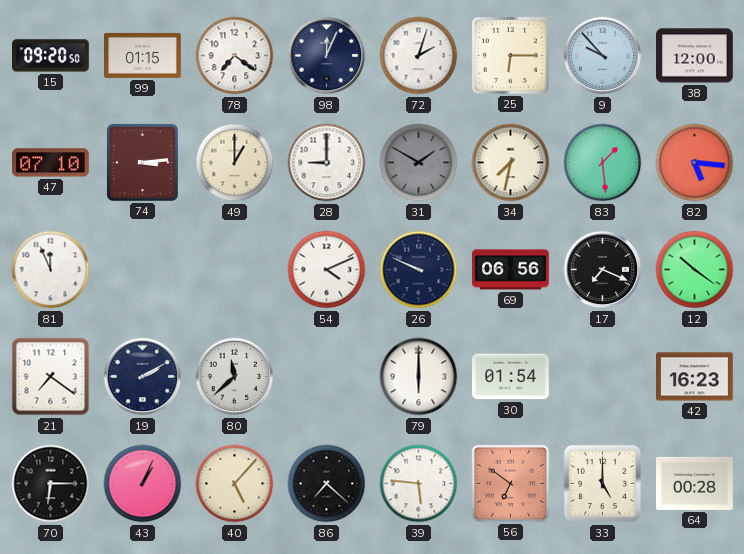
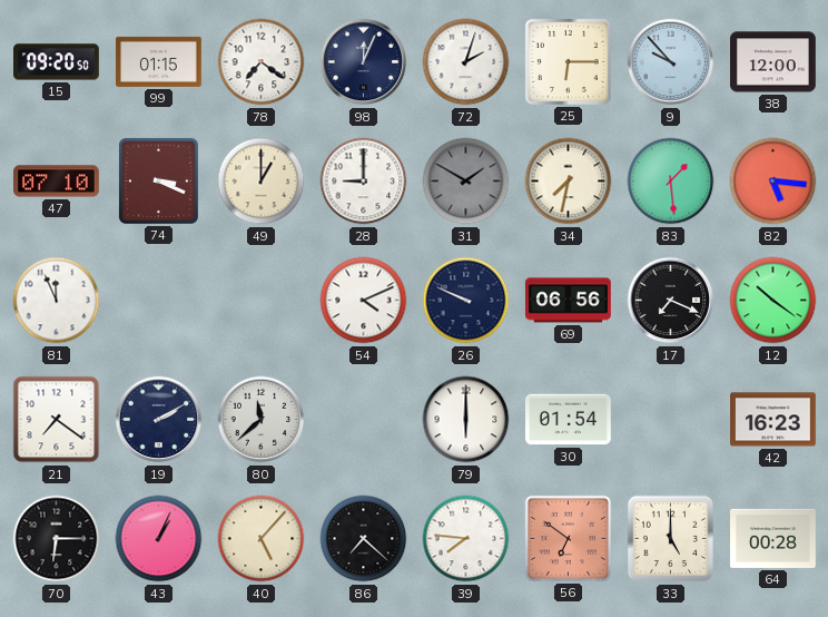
74: 3:14 -> 3:19
39: 5:46 -> 7:46
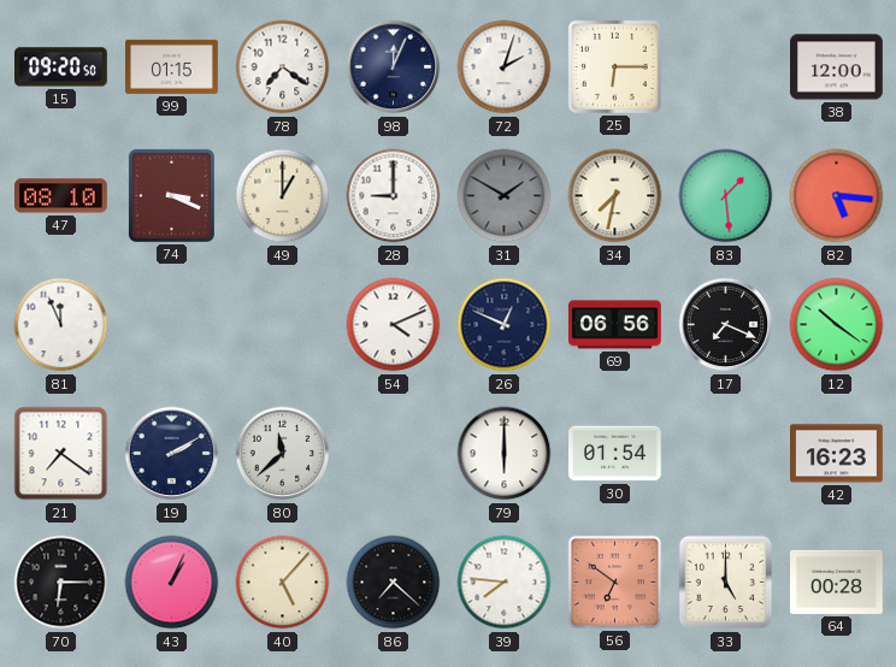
9: 9:53 -> none
47: 07:10 -> 08:10
26: 9:49 -> 12:49
